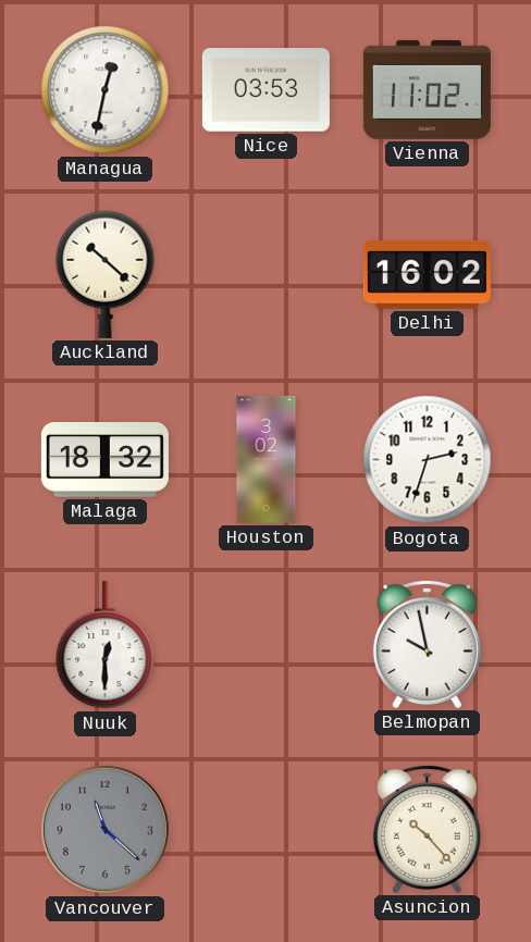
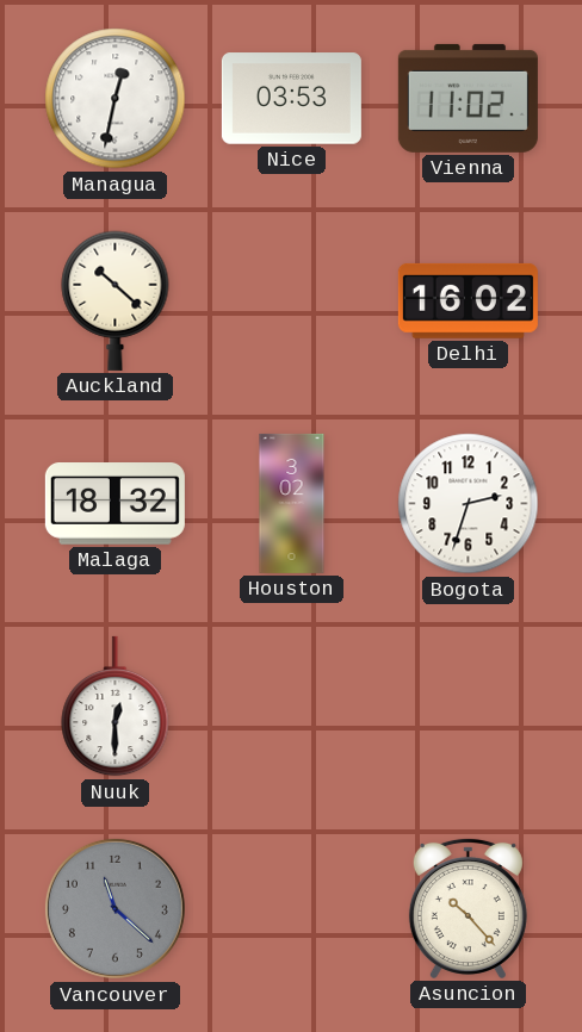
Belmopan: 9:58 -> none
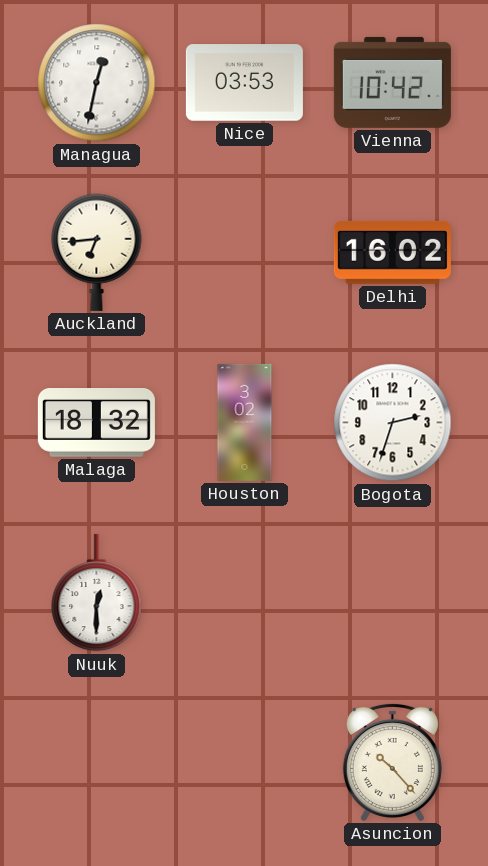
Vienna: 11:02 -> 10:42
Auckland: 10:22 -> 6:44
Vancouver: 11:22 -> none
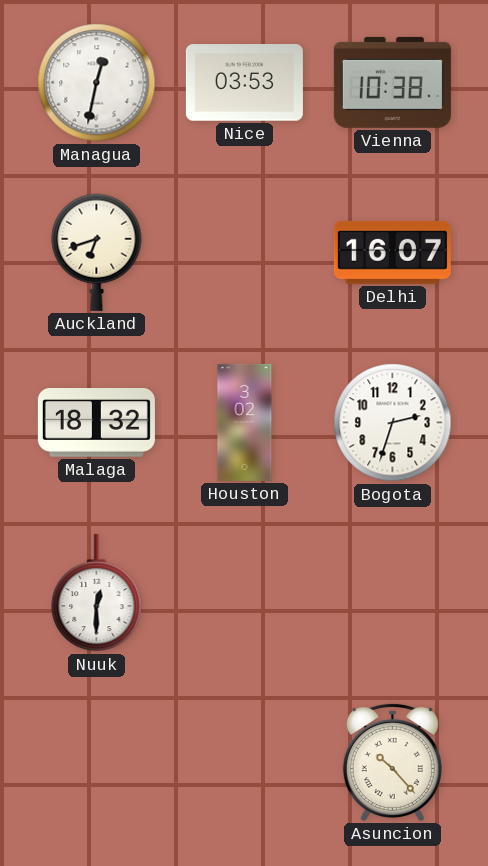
Vienna: 10:42 -> 10:38
Auckland: 6:44 -> 6:42
Delhi: 16:02 -> 16:07
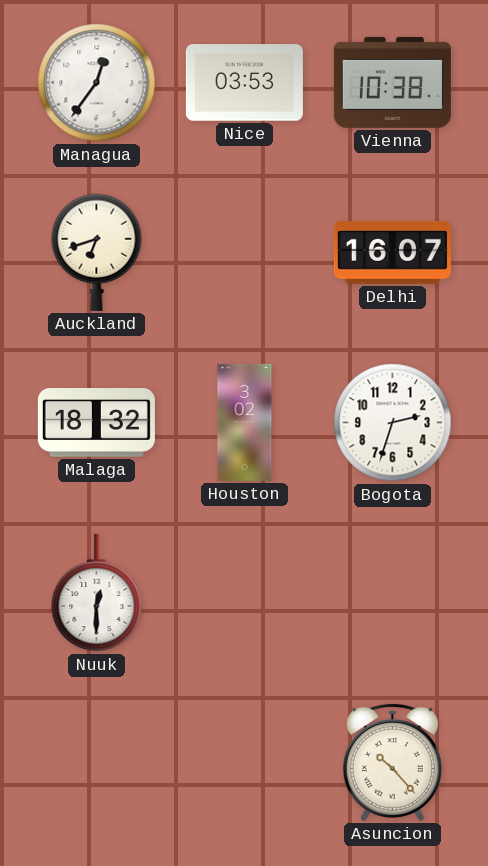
Managua: 12:32 -> 12:36
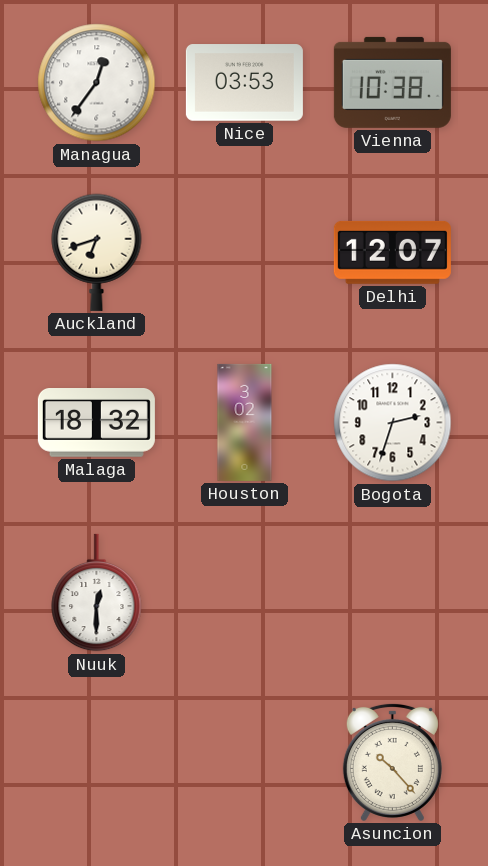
Delhi: 16:07 -> 12:07
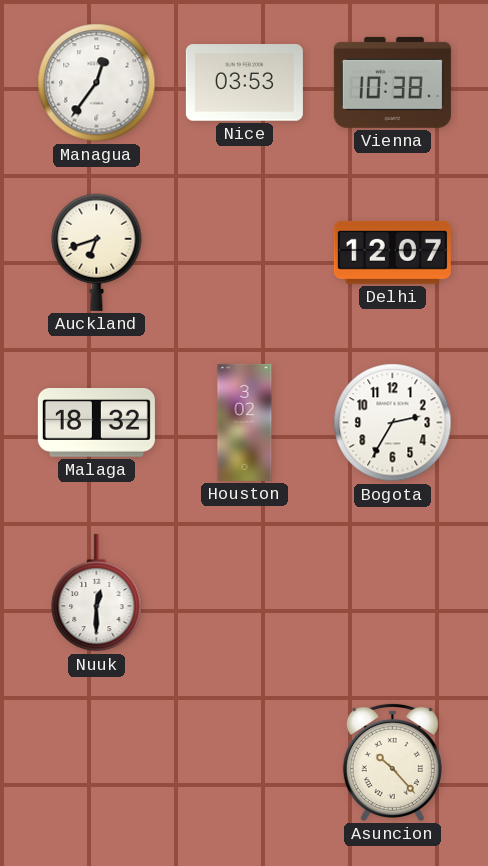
Bogota: 2:33 -> 2:35
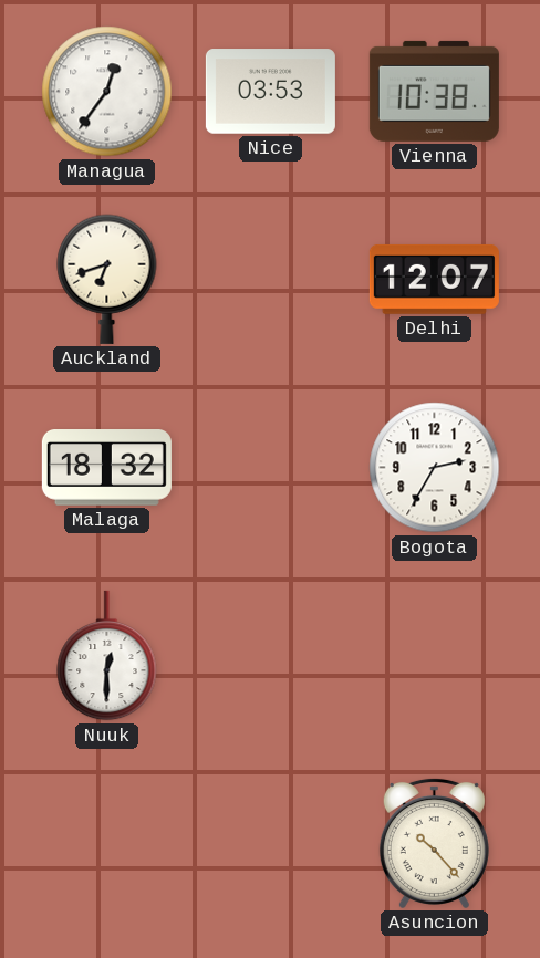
Houston: 3:02 -> none
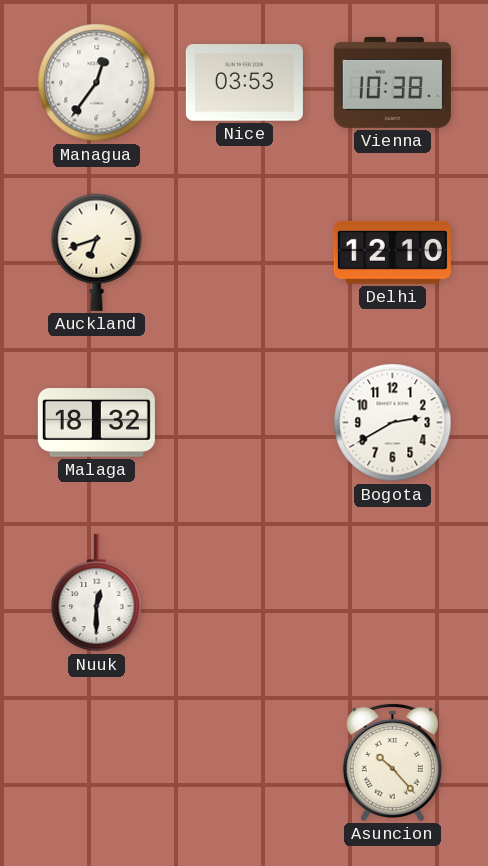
Delhi: 12:07 -> 12:10
Bogota: 2:35 -> 2:40
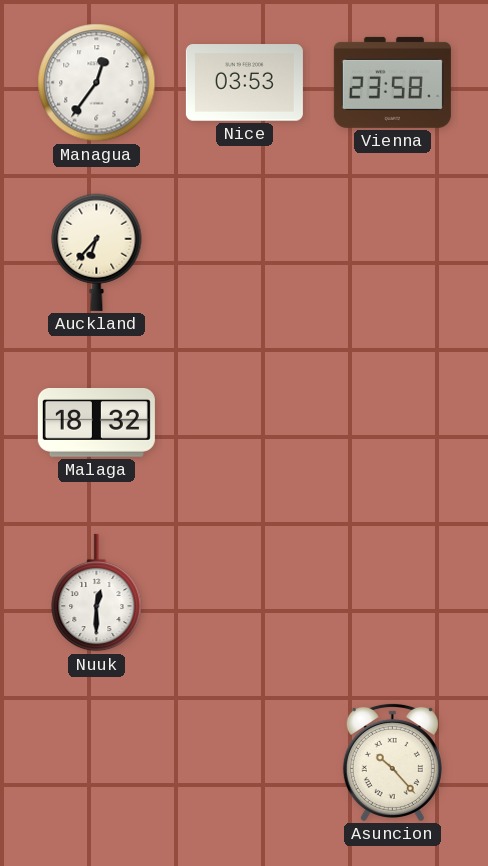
Vienna: 10:38 -> 23:58
Auckland: 6:42 -> 6:37
Delhi: 12:10 -> none
Bogota: 2:40 -> none
